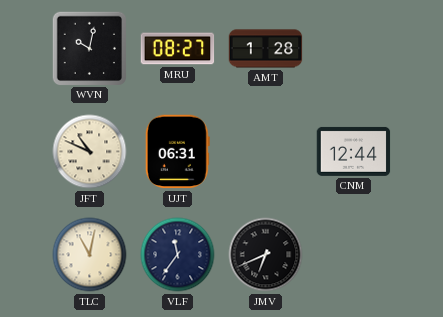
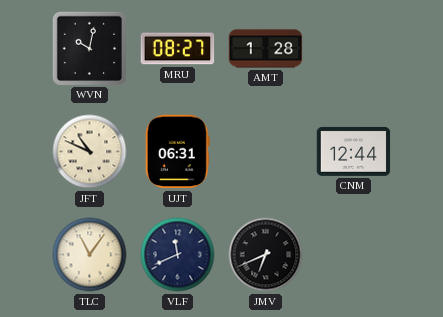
TLC: 11:02 -> 11:06
VLF: 11:36 -> 11:41
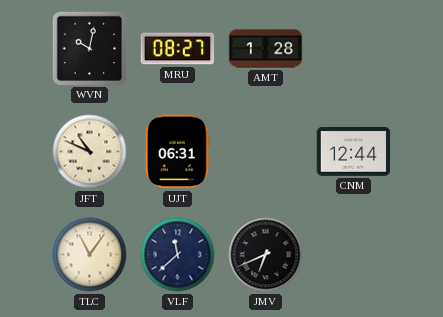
VLF: 11:41 -> 11:38
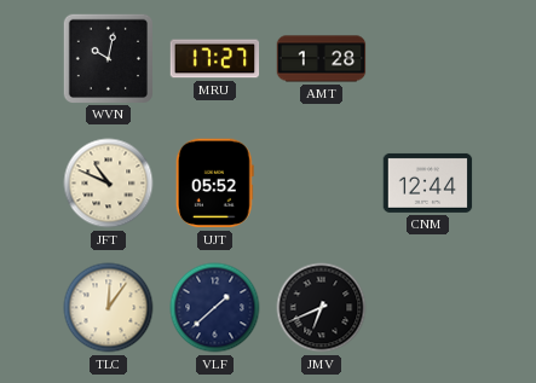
MRU: 08:27 -> 17:27
UJT: 06:31 -> 05:52
TLC: 11:06 -> 12:06
VLF: 11:38 -> 1:38
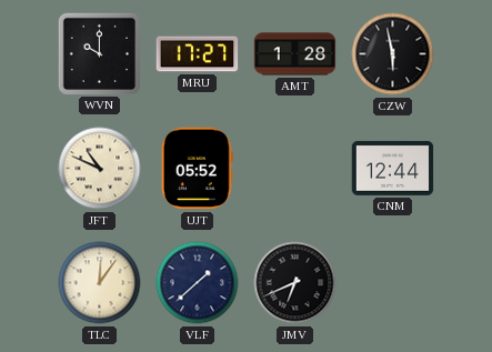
WVN: 10:02 -> 10:00
CZW: none -> 5:58
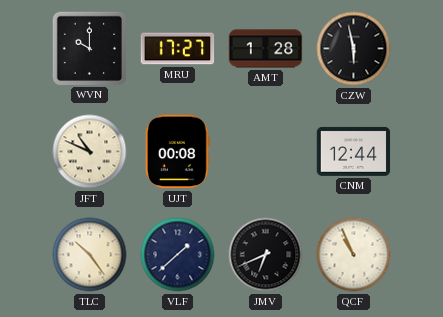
UJT: 05:52 -> 00:08
TLC: 12:06 -> 10:24
QCF: none -> 10:56
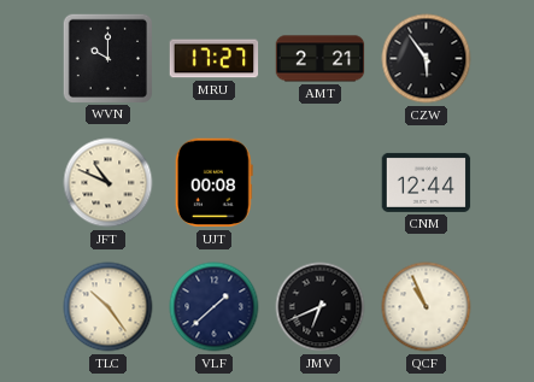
AMT: 1:28 -> 2:21
CZW: 5:58 -> 5:54
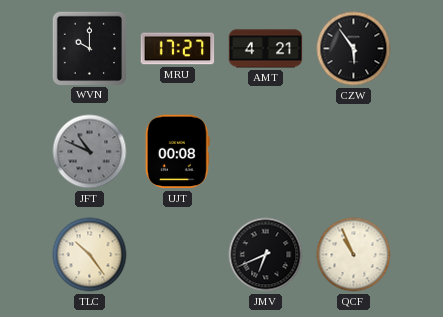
AMT: 2:21 -> 4:21
JFT dial: cream -> grey
CNM: 12:44 -> none
VLF: 1:38 -> none
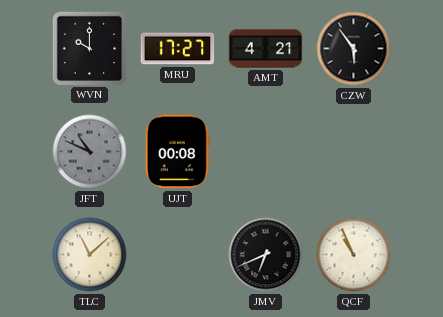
TLC: 10:24 -> 11:08
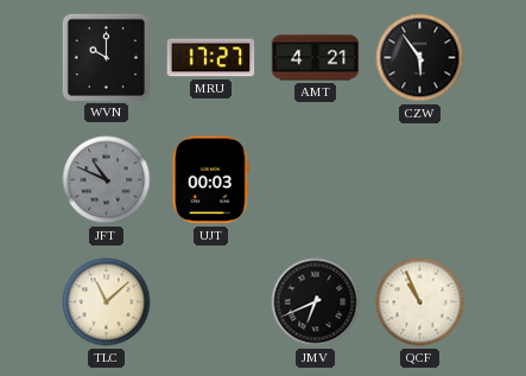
UJT: 00:08 -> 00:03
